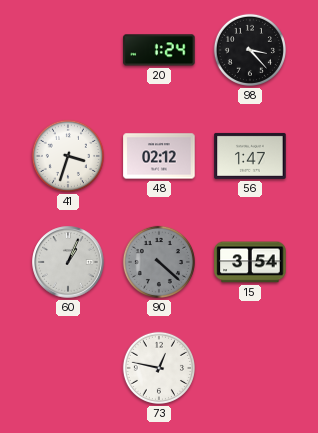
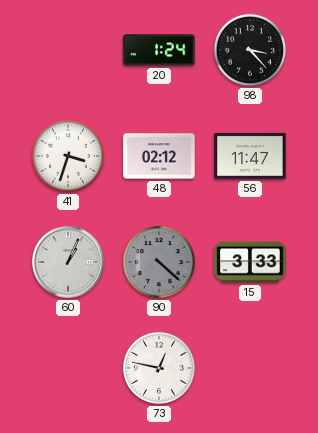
56: 1:47 -> 11:47
15: 3:54 -> 3:33
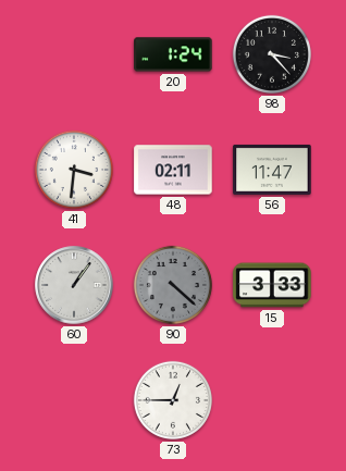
41: 3:33 -> 3:31
48: 02:12 -> 02:11
60: 1:04 -> 1:06
73: 12:47 -> 12:45
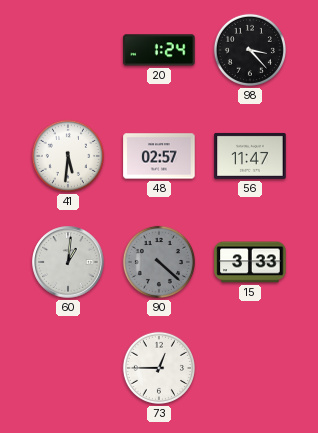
41: 3:31 -> 5:31
48: 02:11 -> 02:57
60: 1:06 -> 1:01
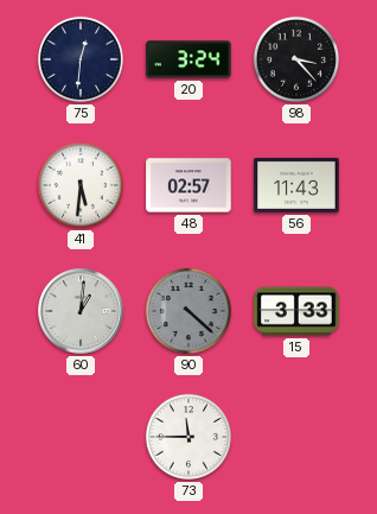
75: none -> 12:31
20: 1:24 -> 3:24
56: 11:47 -> 11:43
73: 12:45 -> 11:45
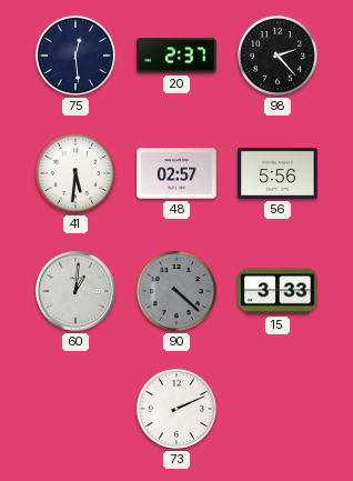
75: 12:31 -> 12:29
20: 3:24 -> 2:37
98: 3:23 -> 2:23
56: 11:43 -> 5:56
73: 11:45 -> 2:11
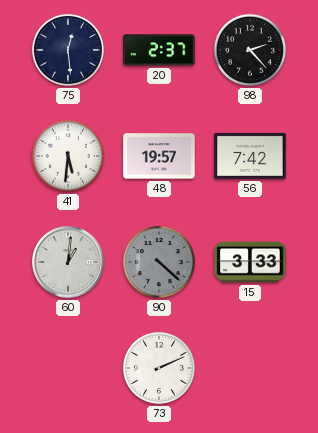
48: 02:57 -> 19:57
56: 5:56 -> 7:42
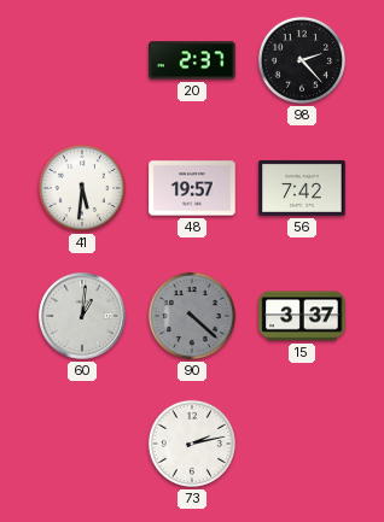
75: 12:29 -> none
15: 3:33 -> 3:37
73: 2:11 -> 2:13
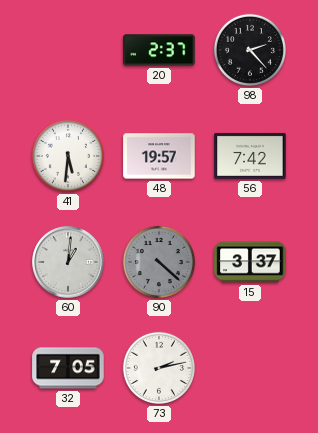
32: none -> 7:05
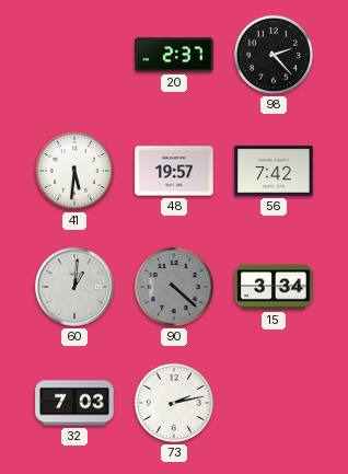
15: 3:37 -> 3:34
32: 7:05 -> 7:03
